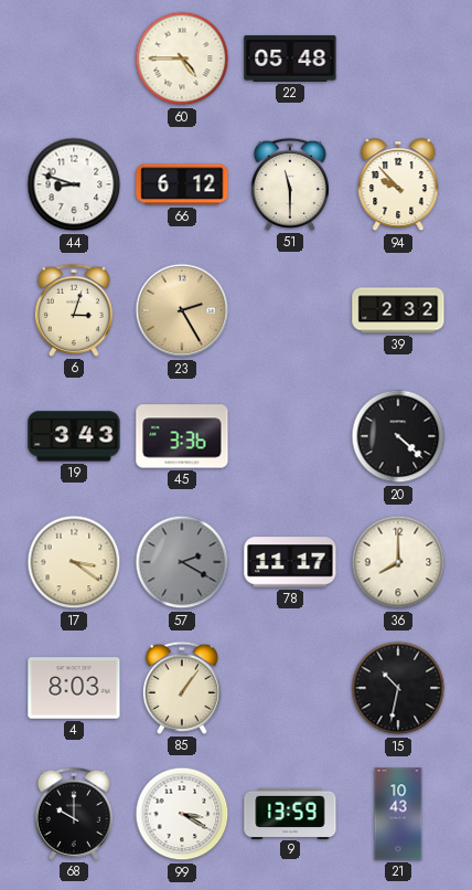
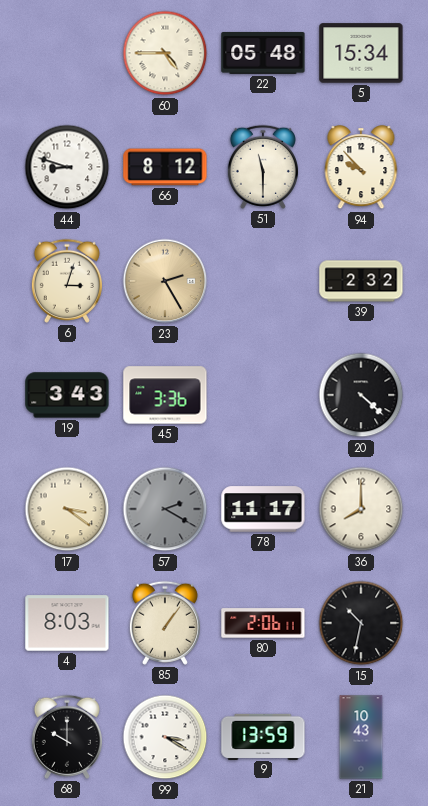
5: none -> 15:34
66: 6:12 -> 8:12
80: none -> 2:06
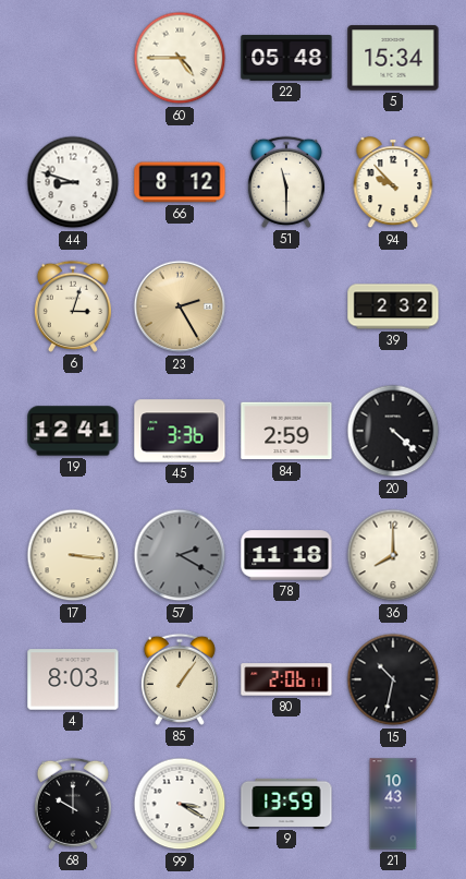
19: 3:43 -> 12:41
84: none -> 2:59
17: 3:21 -> 3:16
78: 11:17 -> 11:18
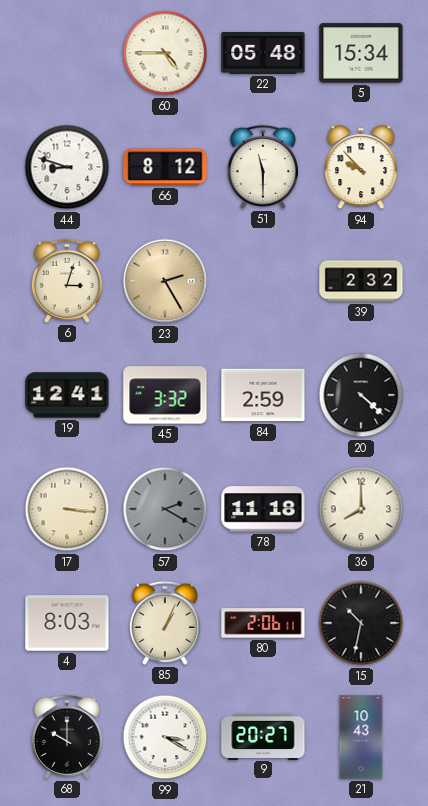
45: 3:36 -> 3:32
85: 1:06 -> 1:04
9: 13:59 -> 20:27
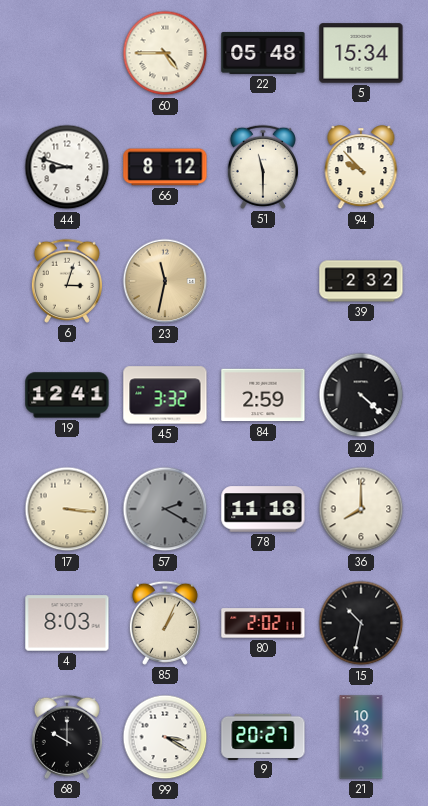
23: 2:25 -> 11:32
80: 2:06 -> 2:02
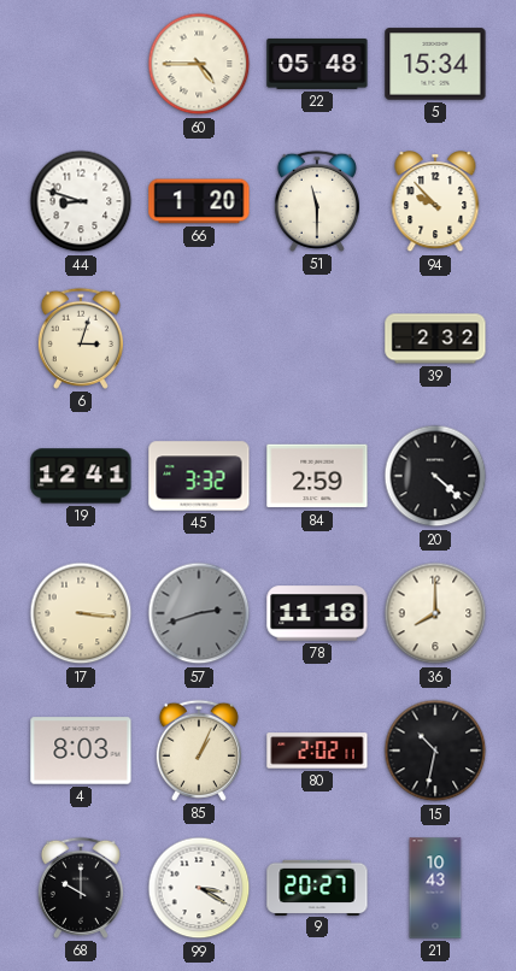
66: 8:12 -> 1:20
23: 11:32 -> none
57: 2:20 -> 2:42
